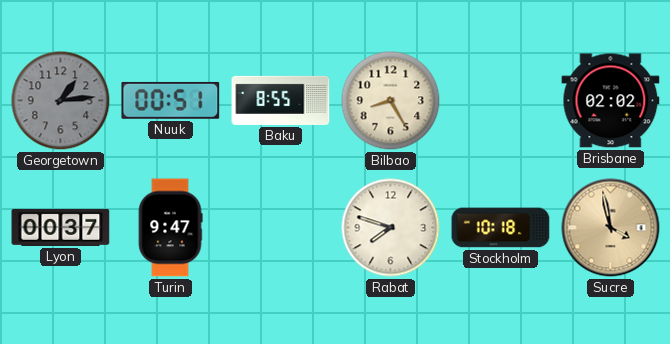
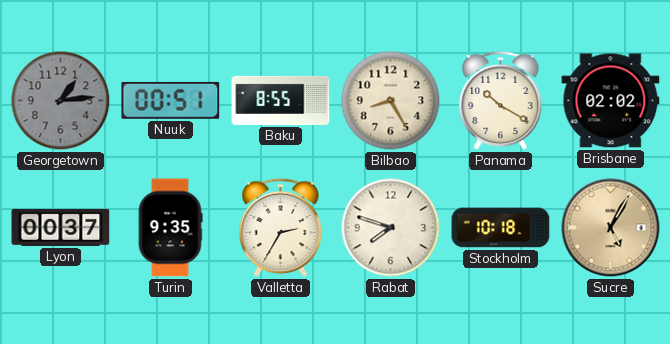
Panama: none -> 10:20
Turin: 9:47 -> 9:35
Valletta: none -> 2:35
Sucre: 3:58 -> 5:05
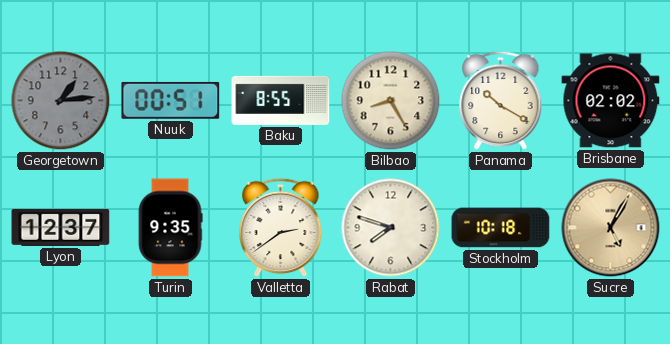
Lyon: 00:37 -> 12:37
Valletta: 2:35 -> 2:39
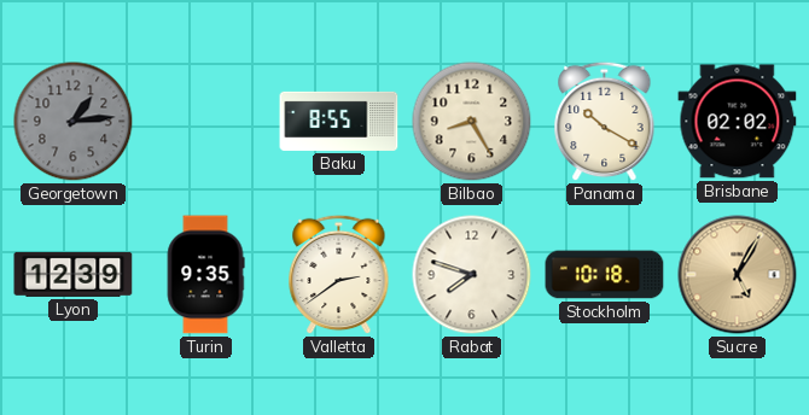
Nuuk: 00:51 -> none
Lyon: 12:37 -> 12:39
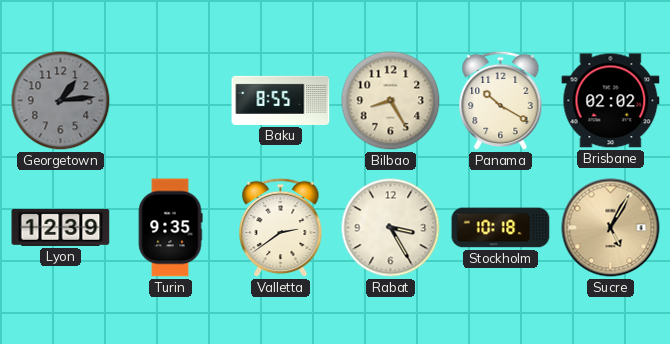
Rabat: 7:48 -> 3:25
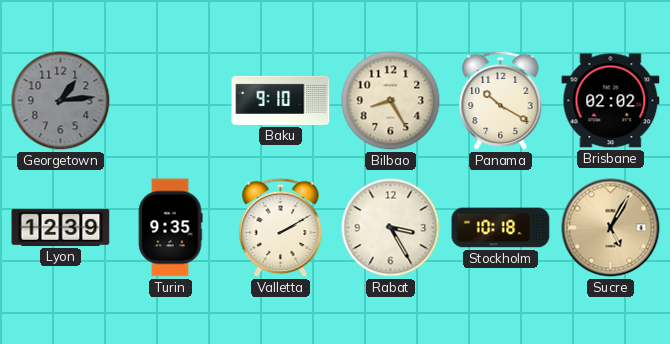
Baku: 8:55 -> 9:10
Valletta: 2:39 -> 2:10
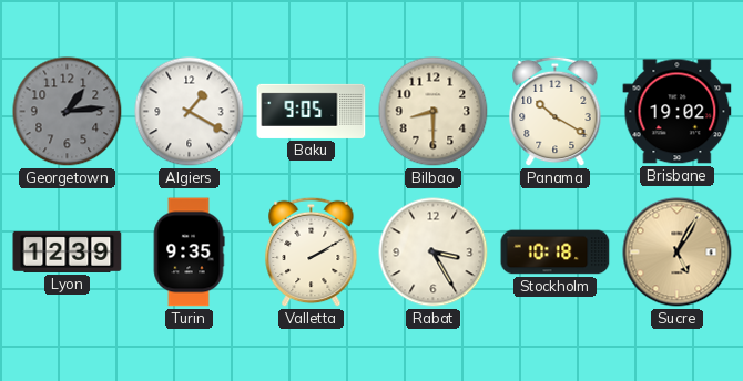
Algiers: none -> 1:20
Baku: 9:10 -> 9:05
Bilbao: 8:25 -> 8:30
Brisbane: 02:02 -> 19:02
